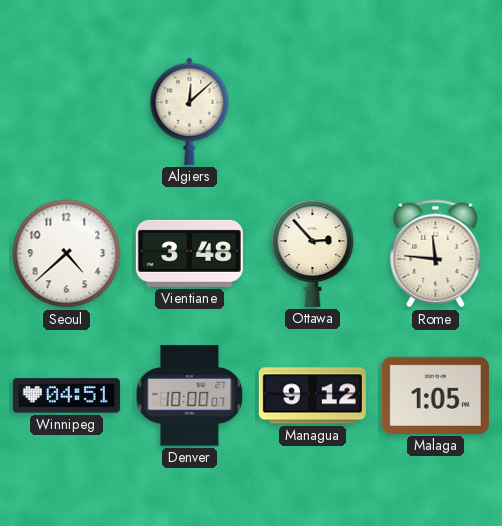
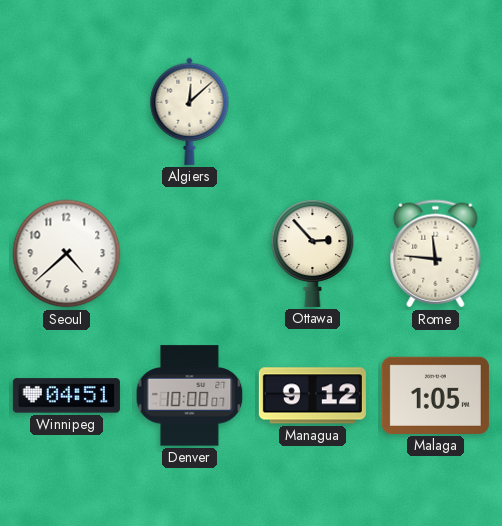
Vientiane: 3:48 -> none
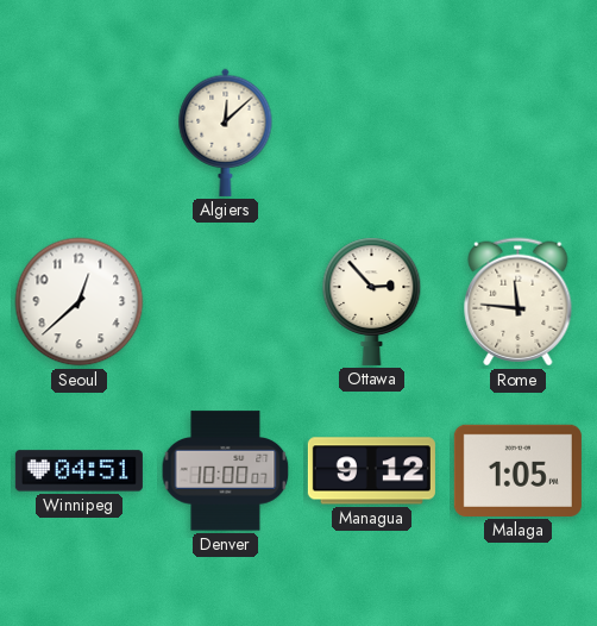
Seoul: 4:38 -> 12:38
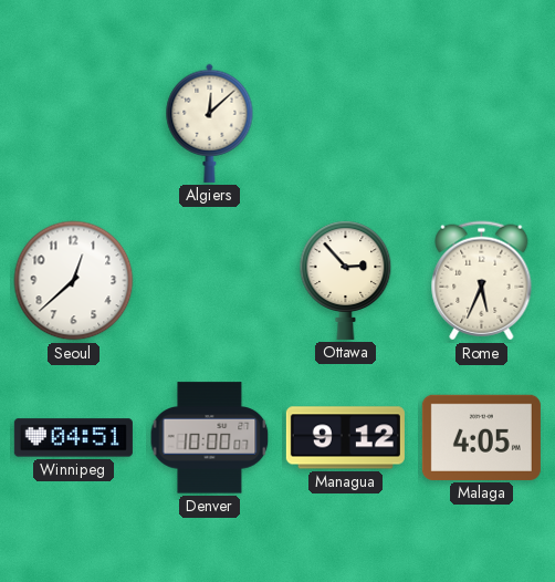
Rome: 11:46 -> 5:34
Malaga: 1:05 -> 4:05
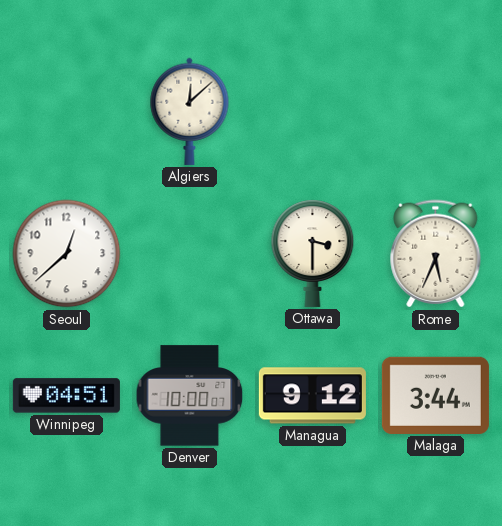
Ottawa: 2:53 -> 3:30
Malaga: 4:05 -> 3:44
